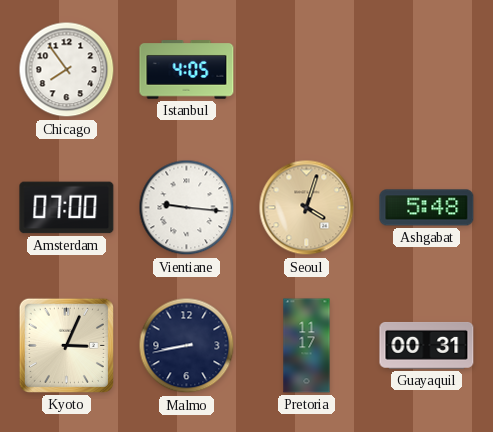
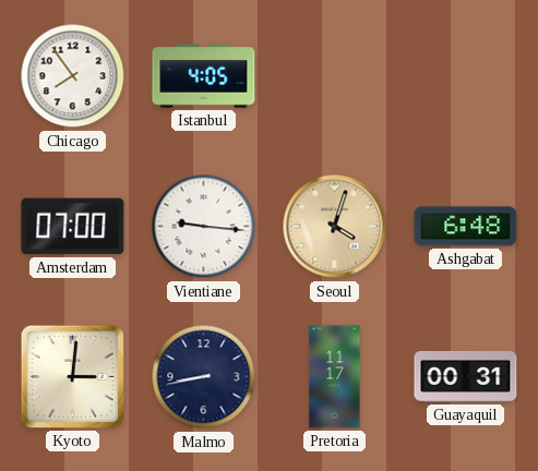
Ashgabat: 5:48 -> 6:48
Kyoto: 3:04 -> 3:01
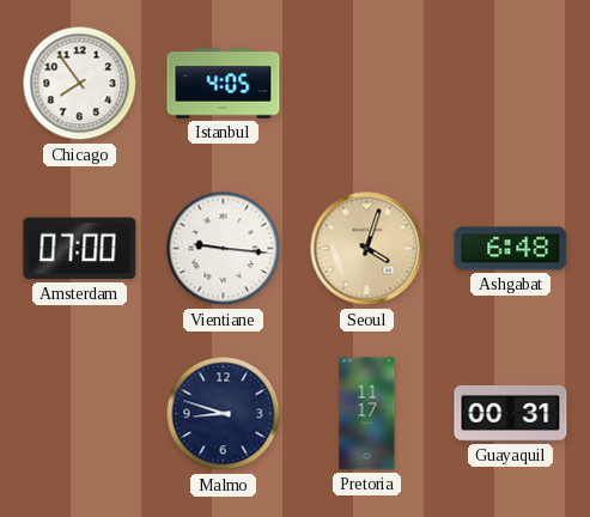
Kyoto: 3:01 -> none
Malmo: 8:43 -> 8:48
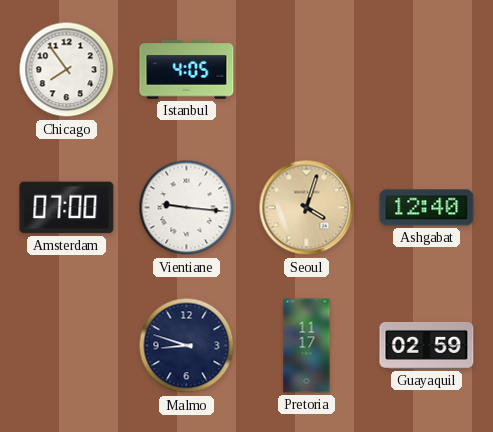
Ashgabat: 6:48 -> 12:40
Guayaquil: 00:31 -> 02:59
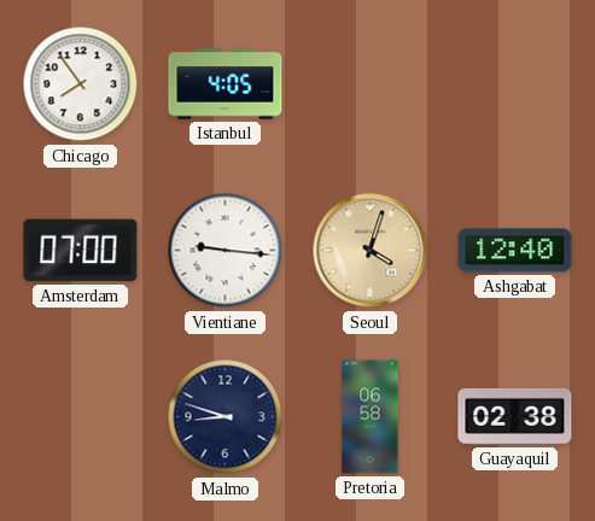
Pretoria: 11:17 -> 06:58
Guayaquil: 02:59 -> 02:38
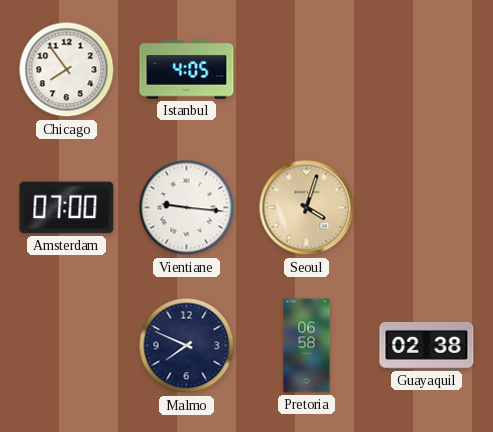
Ashgabat: 12:40 -> none
Malmo: 8:48 -> 7:49
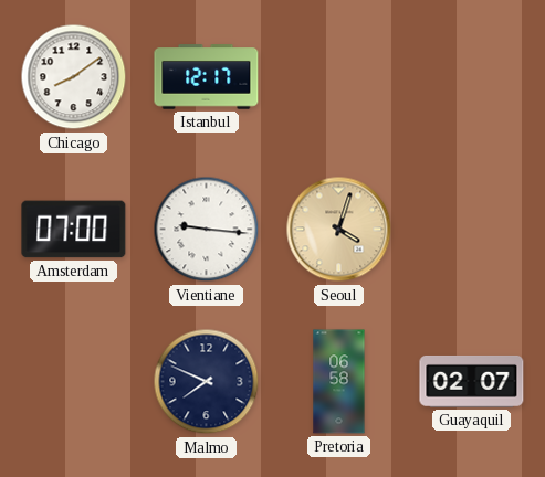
Chicago: 7:54 -> 8:09
Istanbul: 4:05 -> 12:17
Guayaquil: 02:38 -> 02:07
